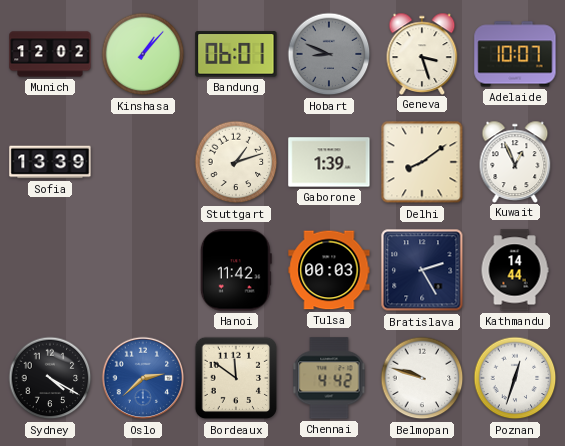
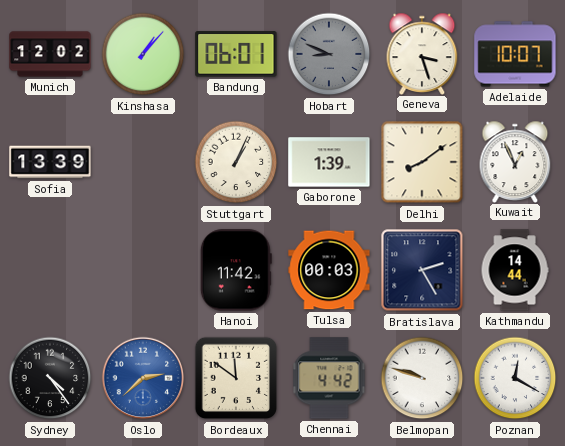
Stuttgart: 1:12 -> 1:04
Sydney: 4:20 -> 4:24
Poznan: 12:33 -> 12:20
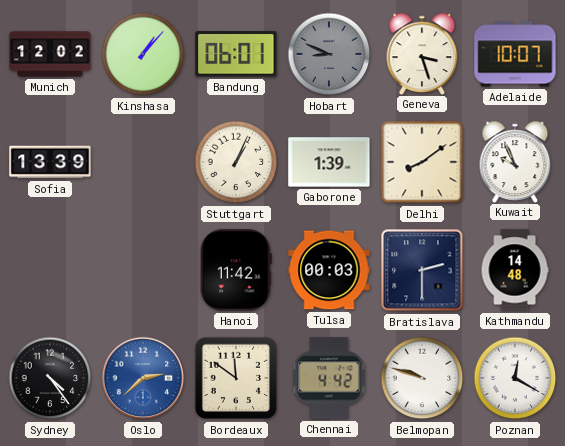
Kuwait: 12:56 -> 9:56
Bratislava: 2:25 -> 2:30
Kathmandu: 14:44 -> 14:48
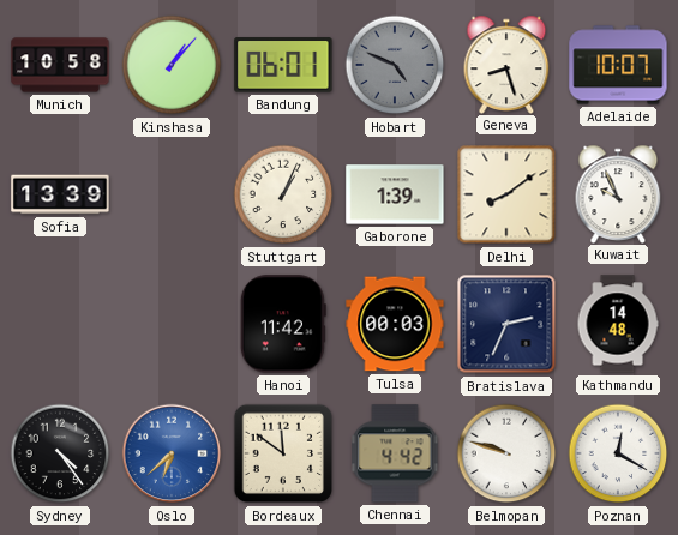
Munich: 12:02 -> 10:58
Hobart: 8:49 -> 4:49
Geneva: 3:27 -> 8:27
Bratislava: 2:30 -> 2:34
Oslo: 2:38 -> 6:38
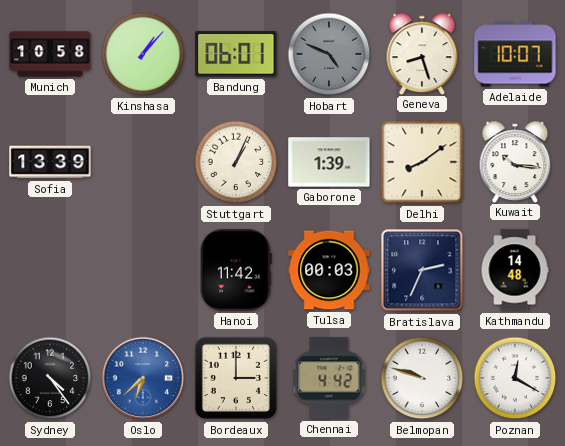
Kuwait: 9:56 -> 10:16
Bordeaux: 11:51 -> 3:00
